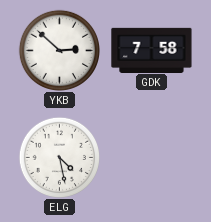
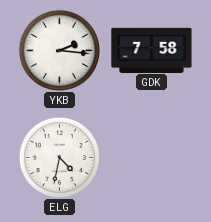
YKB: 2:52 -> 2:16
ELG: 4:28 -> 4:32
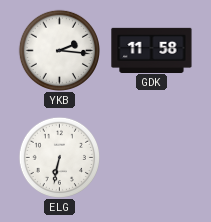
GDK: 7:58 -> 11:58
ELG: 4:32 -> 6:32
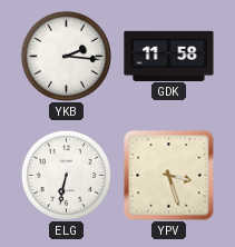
YPV: none -> 3:27
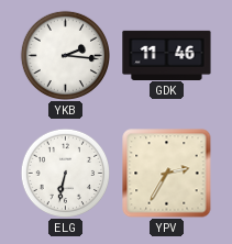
GDK: 11:58 -> 11:46
YPV: 3:27 -> 2:35
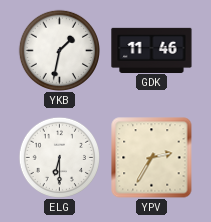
YKB: 2:16 -> 1:32
ELG: 6:32 -> 6:30
